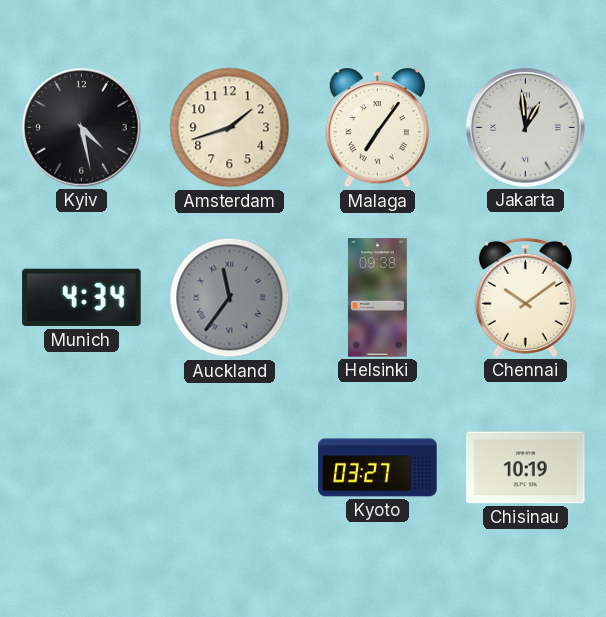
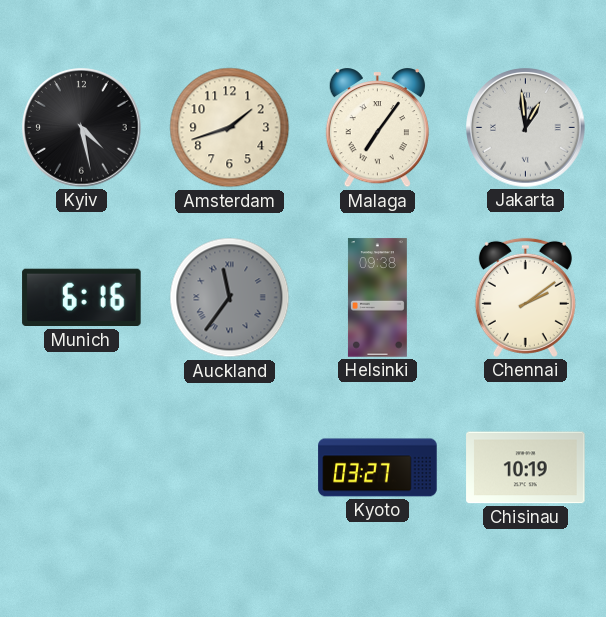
Munich: 4:34 -> 6:16
Chennai: 10:09 -> 2:09
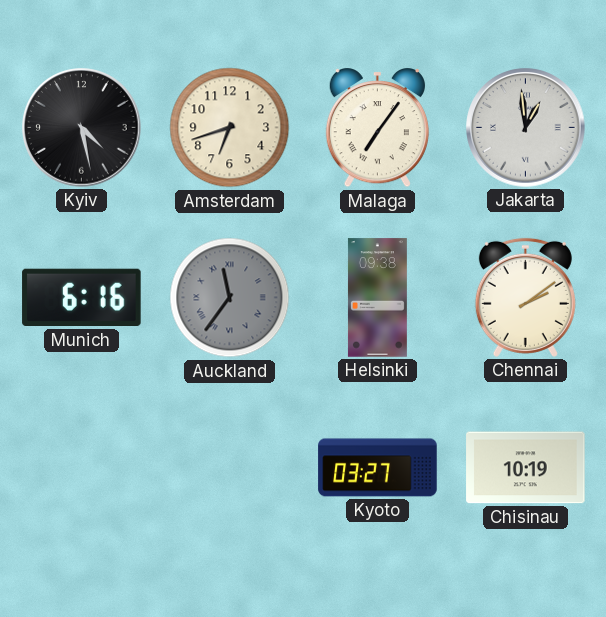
Amsterdam: 1:42 -> 6:42
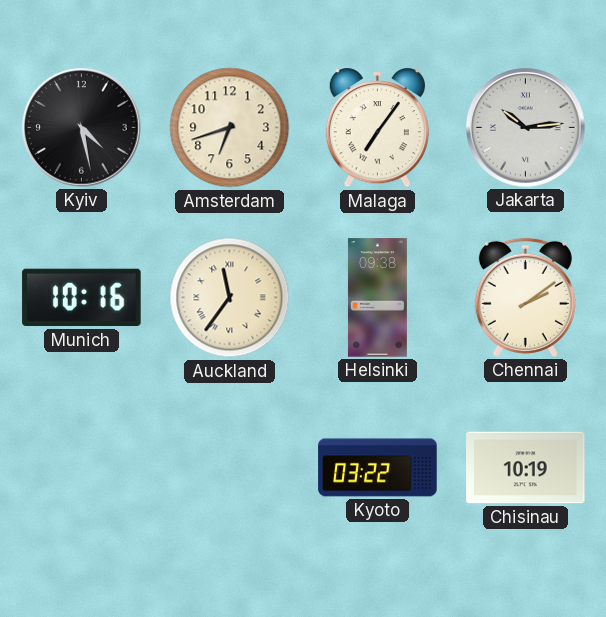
Jakarta: 12:59 -> 10:14
Munich: 6:16 -> 10:16
Auckland dial: grey -> cream
Kyoto: 03:27 -> 03:22
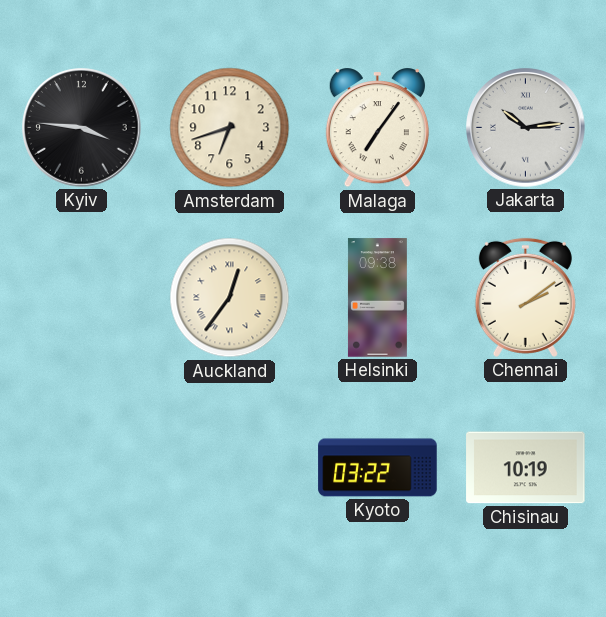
Kyiv: 4:28 -> 3:46
Munich: 10:16 -> none
Auckland: 11:36 -> 12:36
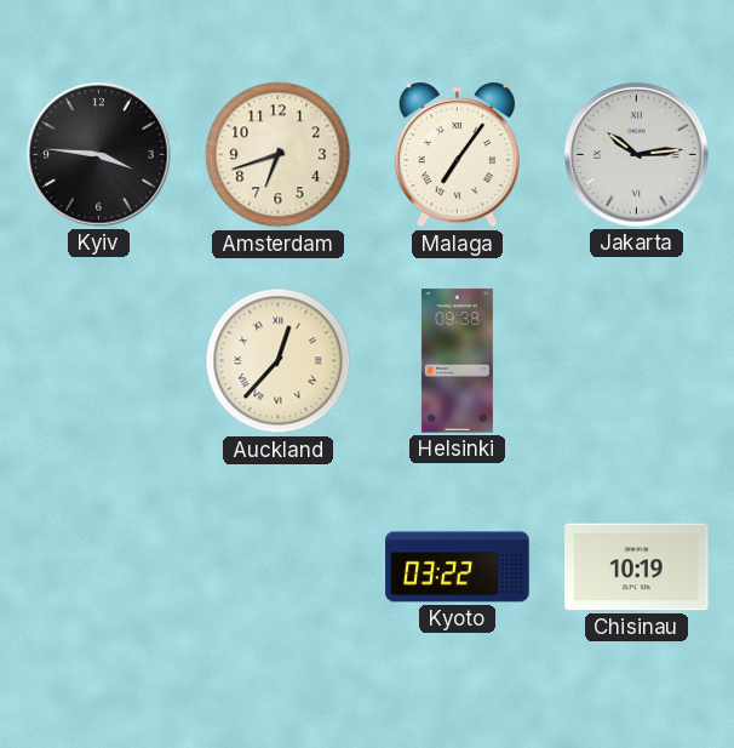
Auckland: 12:36 -> 12:37
Chennai: 2:09 -> none
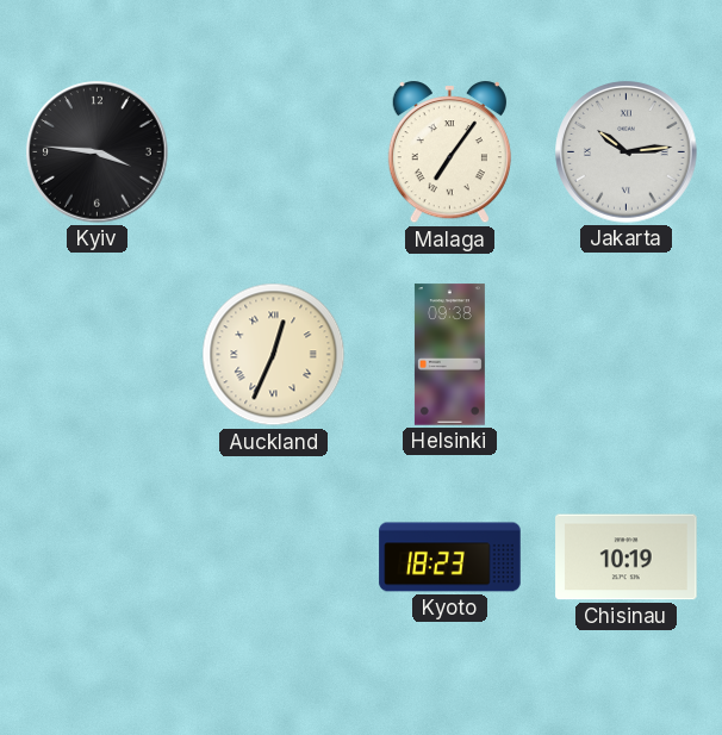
Amsterdam: 6:42 -> none
Auckland: 12:37 -> 12:34
Kyoto: 03:22 -> 18:23
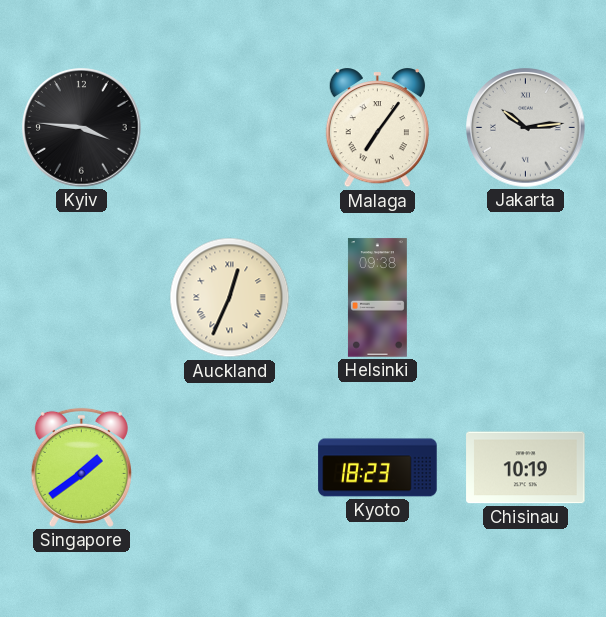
Singapore: none -> 1:39
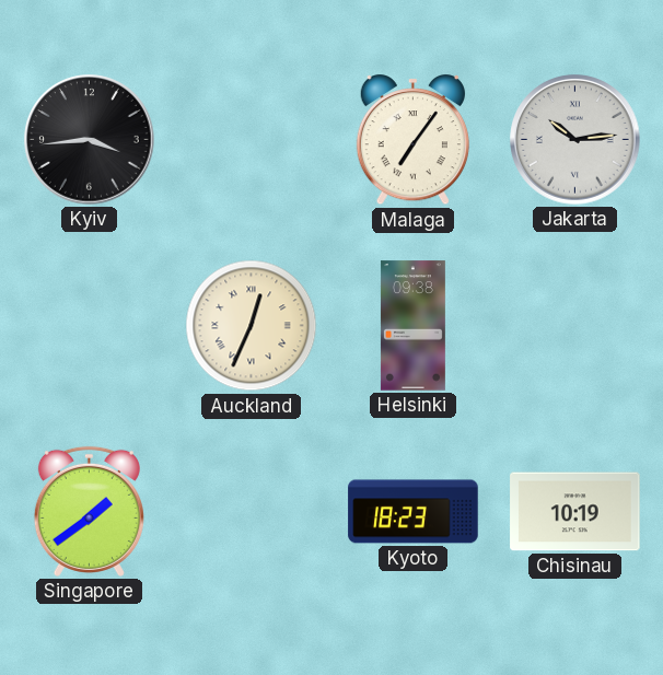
Kyiv: 3:46 -> 3:44
